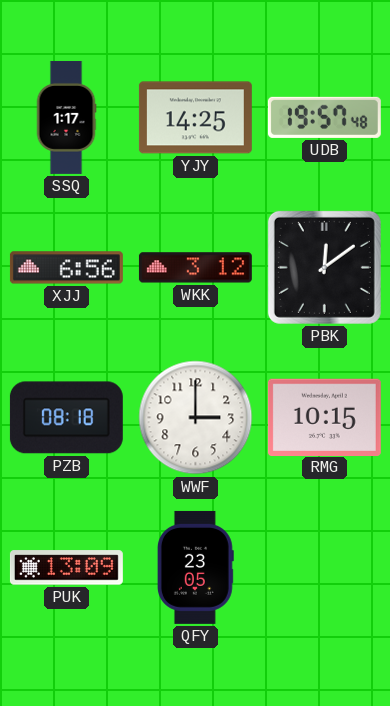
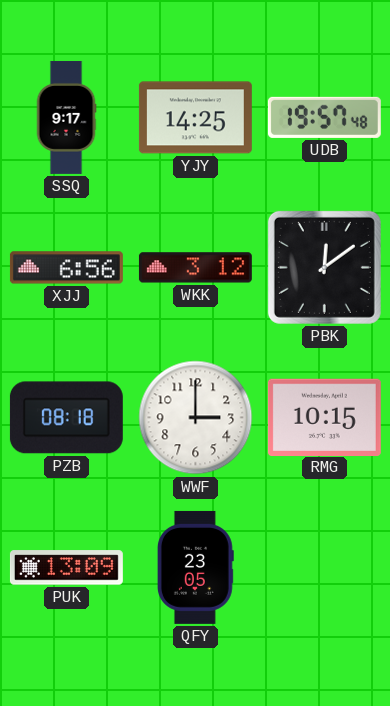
SSQ: 1:17 -> 9:17
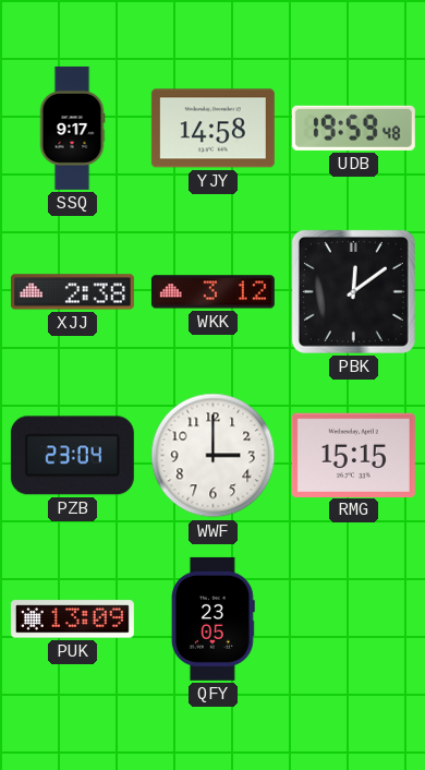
YJY: 14:25 -> 14:58
UDB: 19:57 -> 19:59
XJJ: 6:56 -> 2:38
PZB: 08:18 -> 23:04
RMG: 10:15 -> 15:15
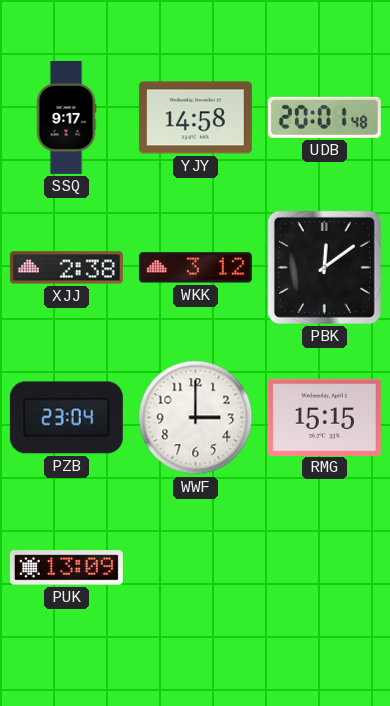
UDB: 19:59 -> 20:01
QFY: 23:05 -> none
